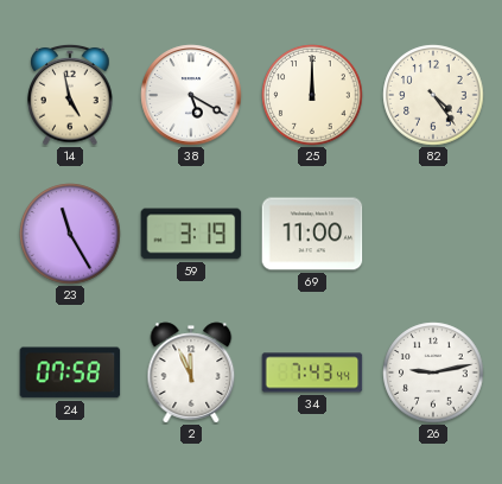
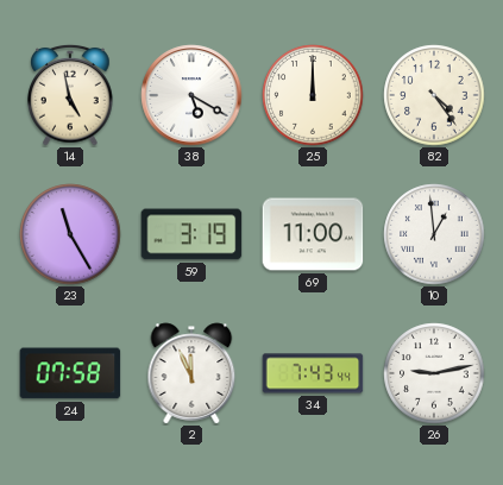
10: none -> 12:59
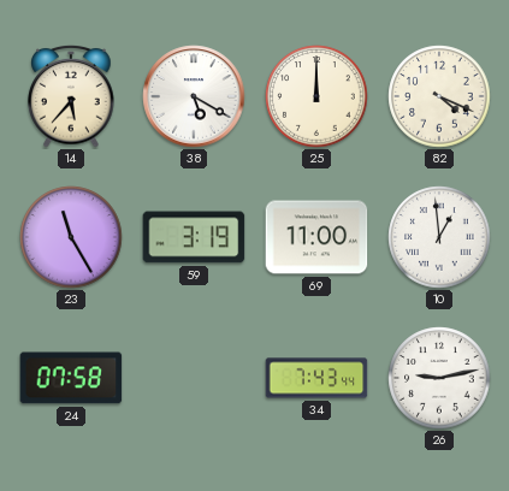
14: 4:58 -> 5:37
82: 4:24 -> 4:19
2: 11:56 -> none
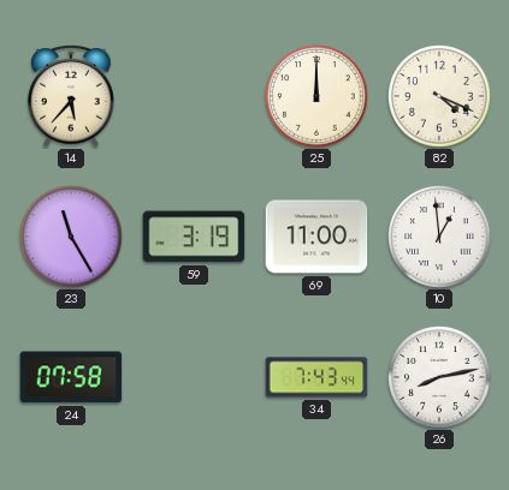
38: 5:20 -> none
26: 9:13 -> 8:13
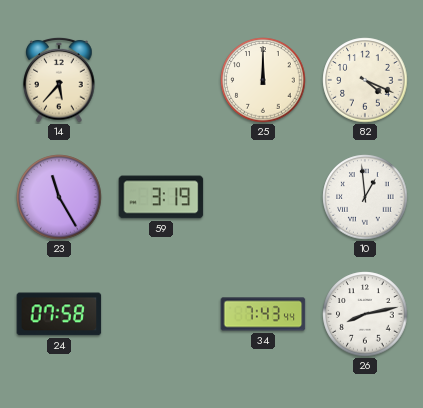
69: 11:00 -> none
